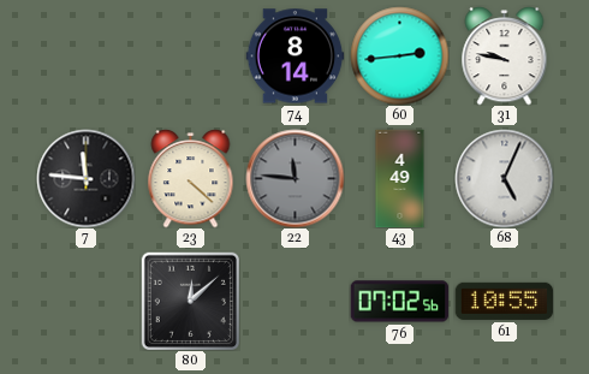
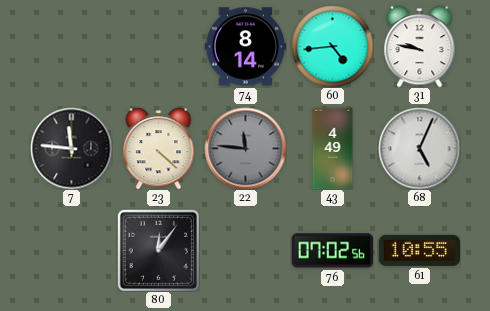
60: 2:44 -> 4:44
80: 12:08 -> 12:06
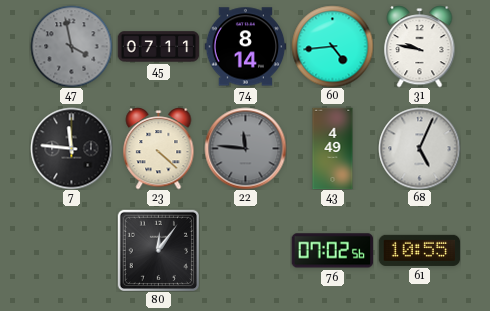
47: none -> 3:58
45: none -> 07:11
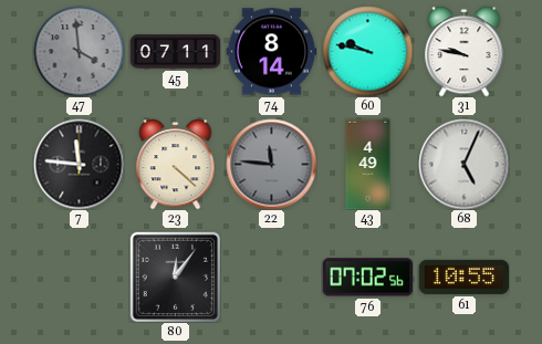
47: 3:58 -> 3:59
60: 4:44 -> 9:47
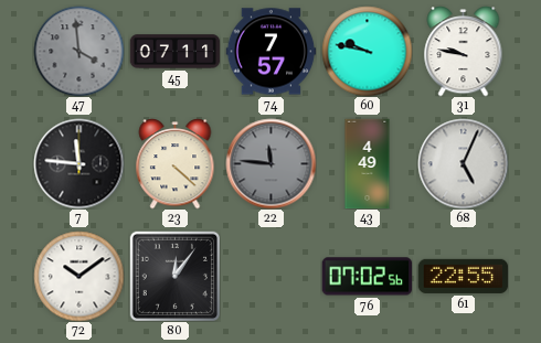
74: 8:14 -> 7:57
72: none -> 10:09
61: 10:55 -> 22:55
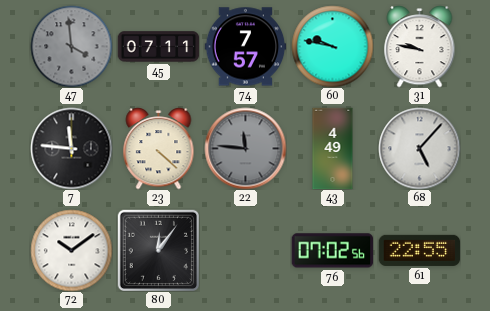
68: 5:04 -> 5:07
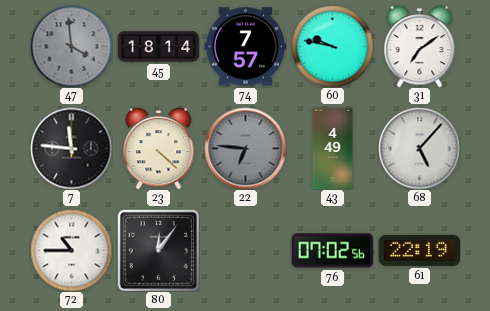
45: 07:11 -> 18:14
31: 9:47 -> 7:09
22: 11:46 -> 6:46
72: 10:09 -> 10:45
61: 22:55 -> 22:19
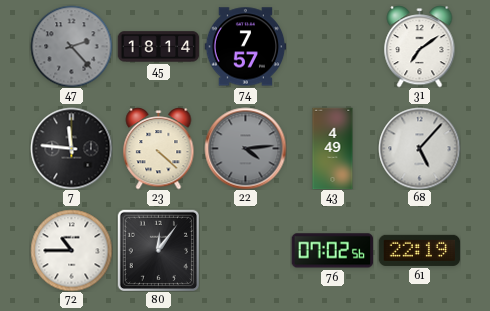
47: 3:59 -> 2:23
60: 9:47 -> none
22: 6:46 -> 4:14
